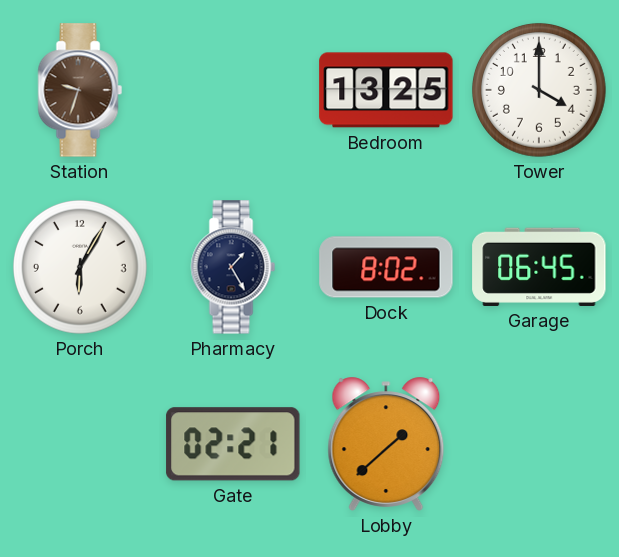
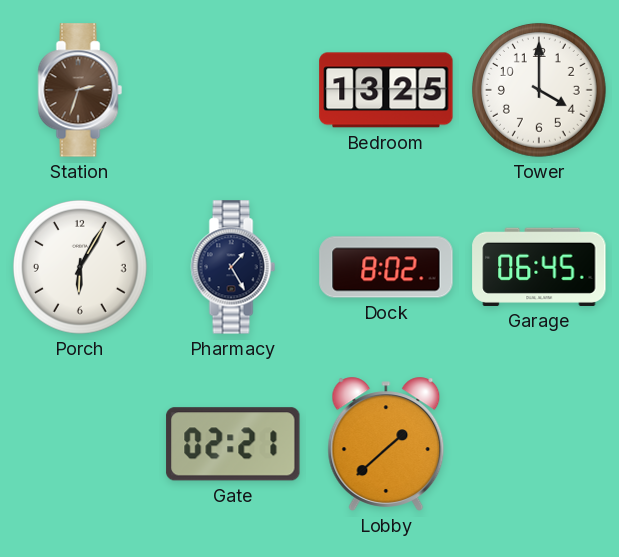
Station: 9:33 -> 2:33
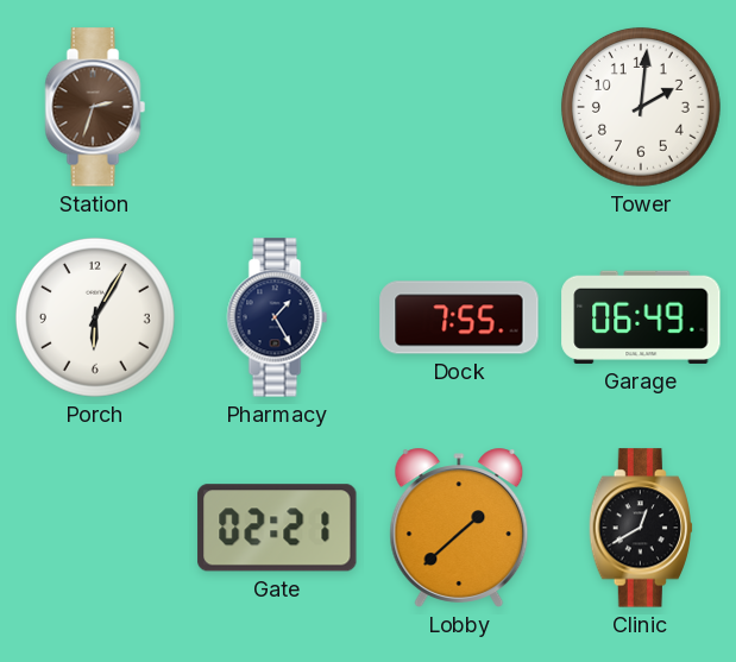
Bedroom: 13:25 -> none
Tower: 4:00 -> 2:01
Dock: 8:02 -> 7:55
Garage: 06:45 -> 06:49
Clinic: none -> 12:40
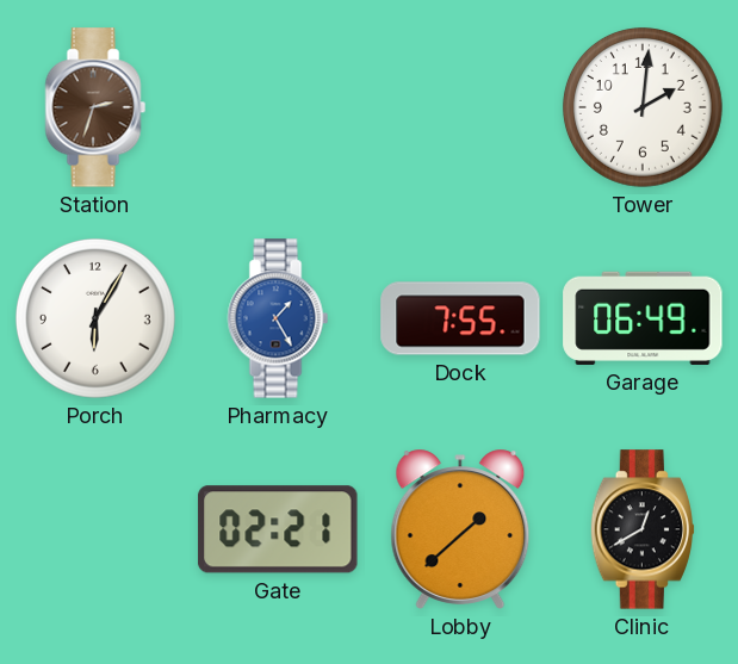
Pharmacy dial: navy -> blue
